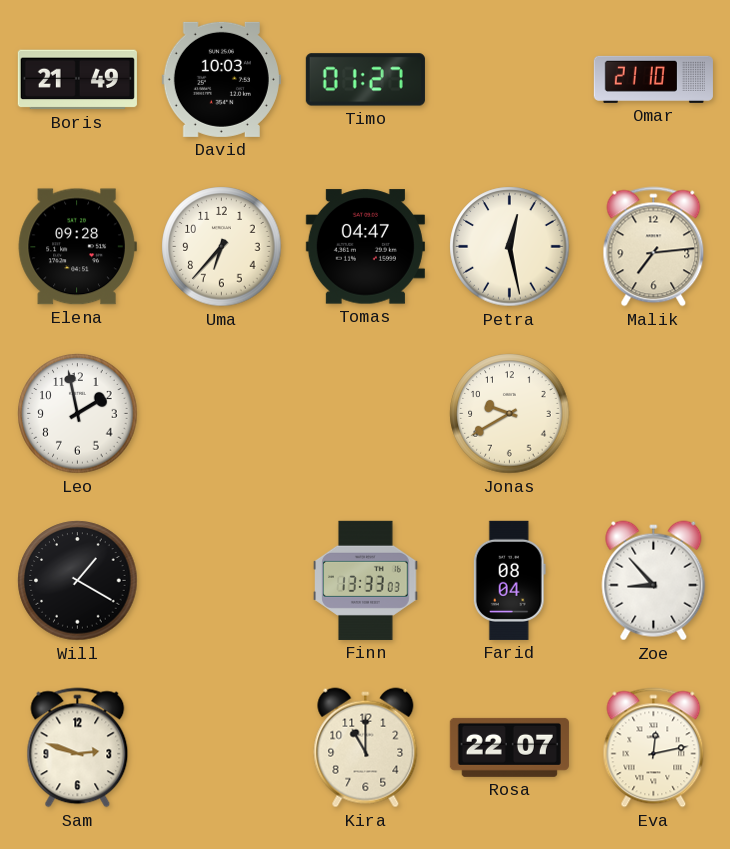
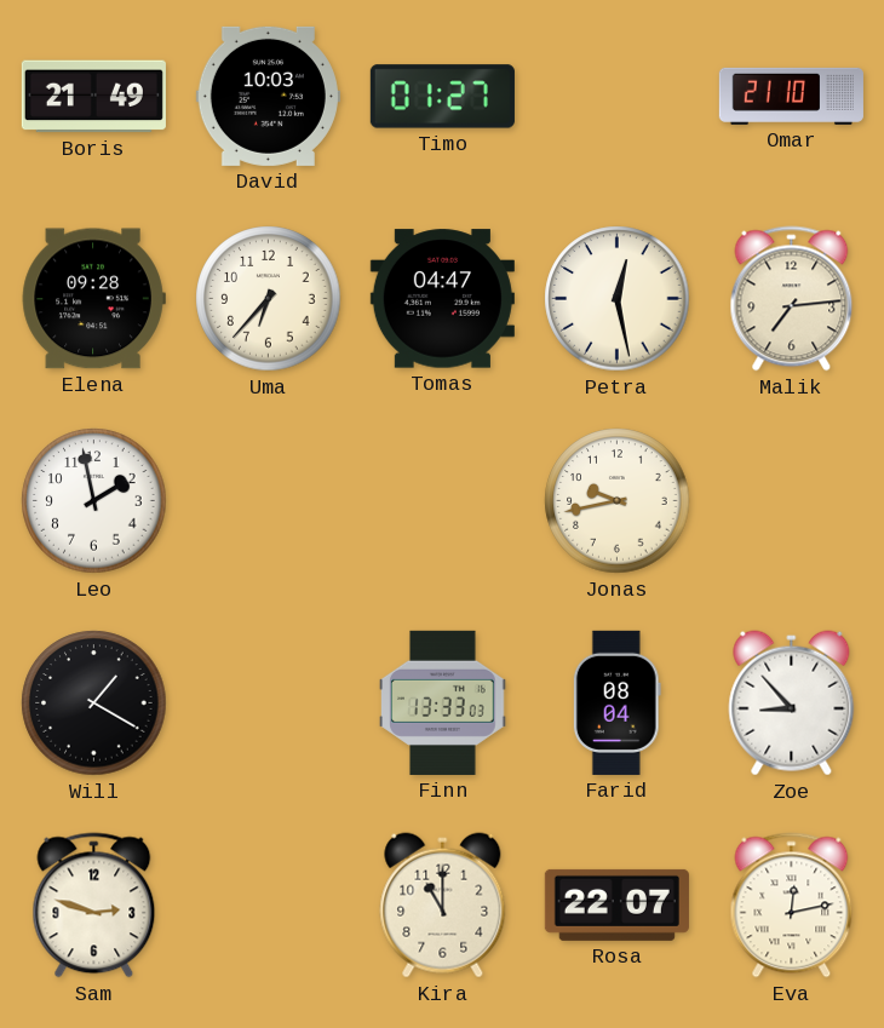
Jonas: 9:40 -> 9:43
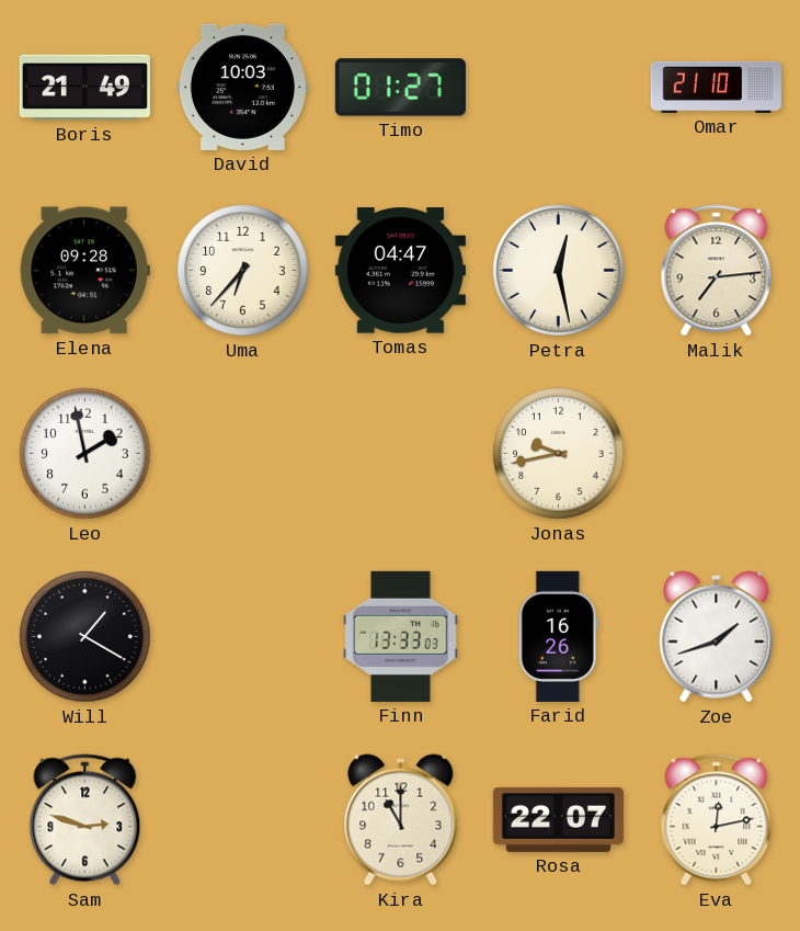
Farid: 08:04 -> 16:26
Zoe: 8:53 -> 1:42
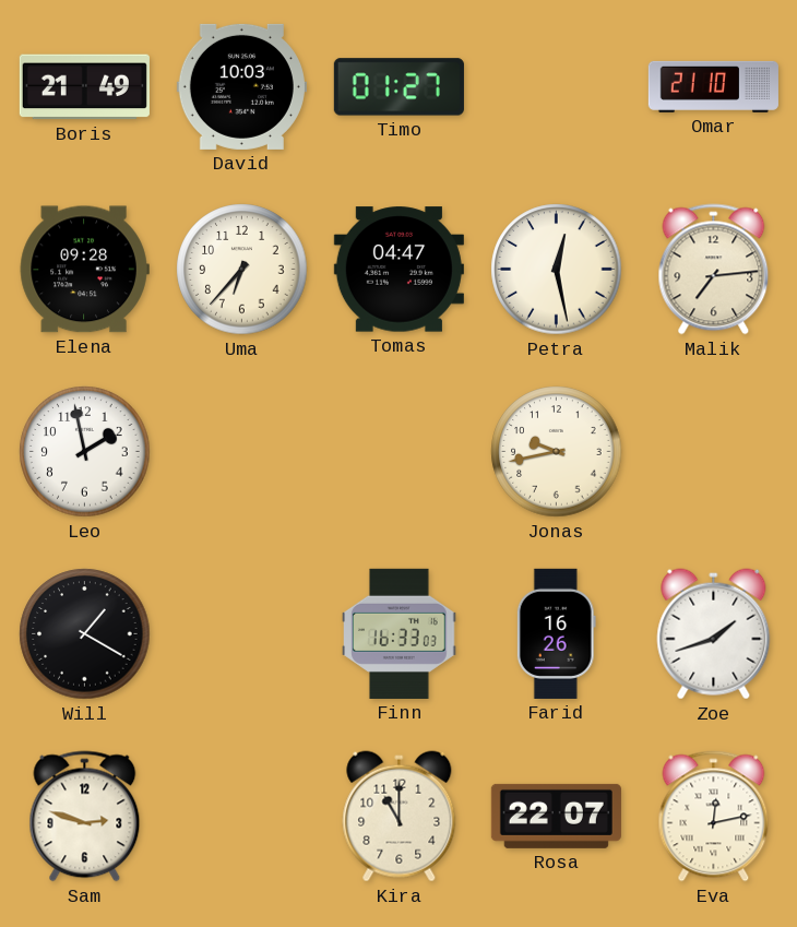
Finn: 13:33 -> 16:33
